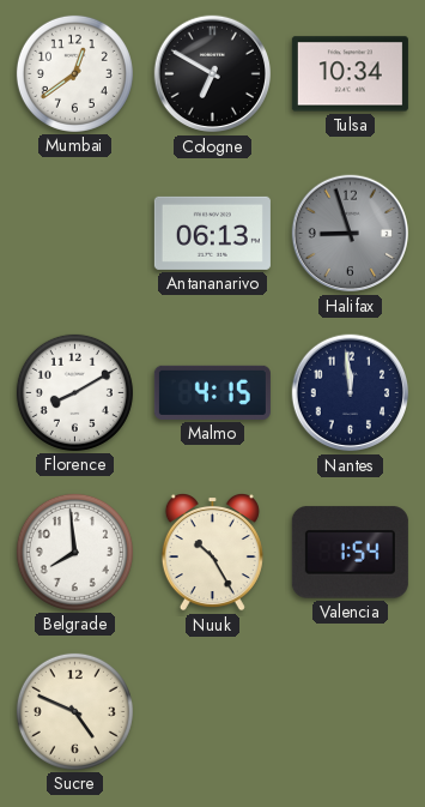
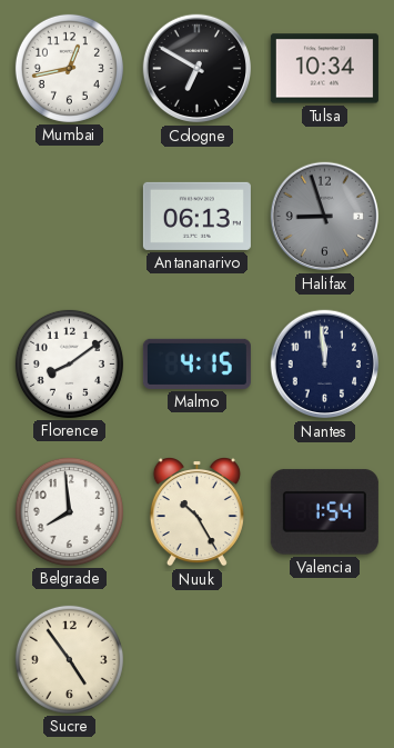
Mumbai: 12:39 -> 12:43
Florence: 8:10 -> 8:09
Sucre: 4:49 -> 4:54
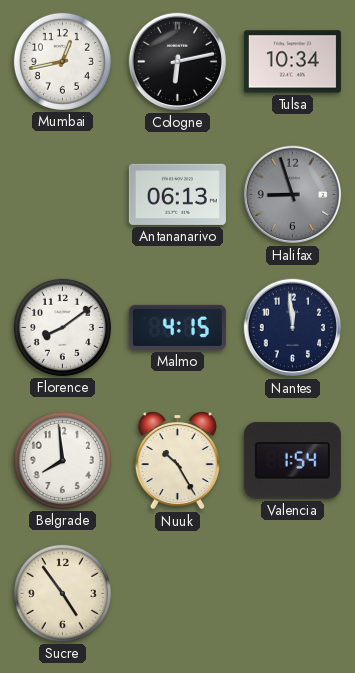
Cologne: 6:50 -> 6:13
